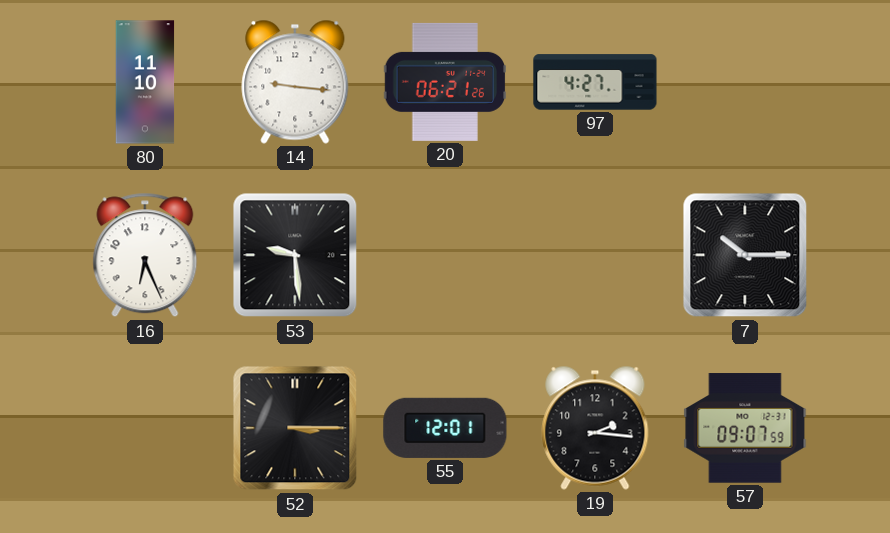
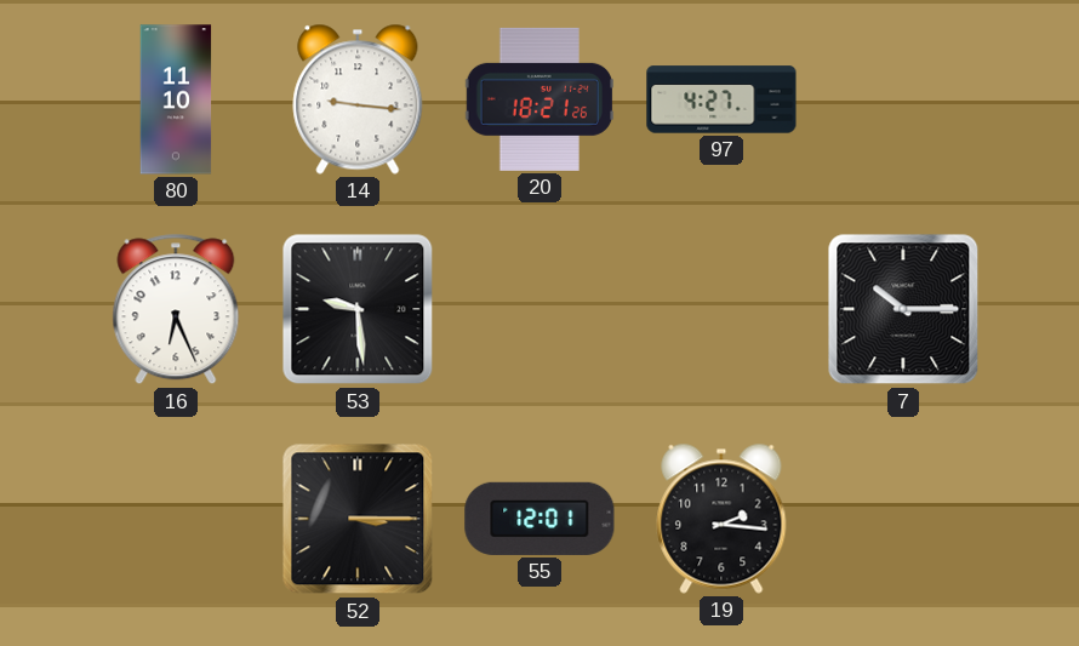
20: 06:21 -> 18:21
57: 09:07 -> none
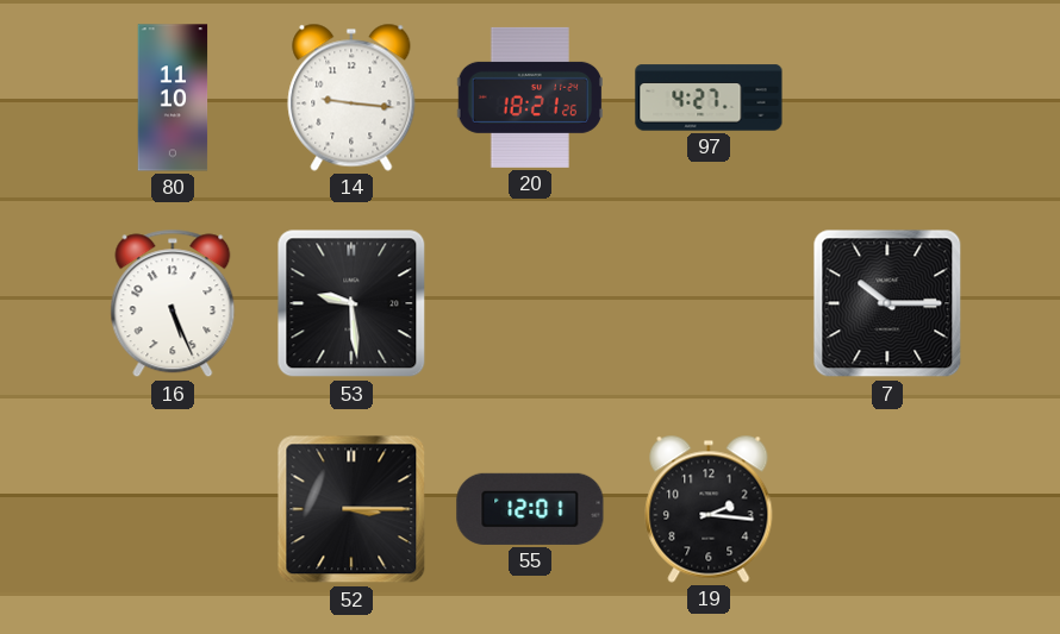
16: 6:26 -> 5:26
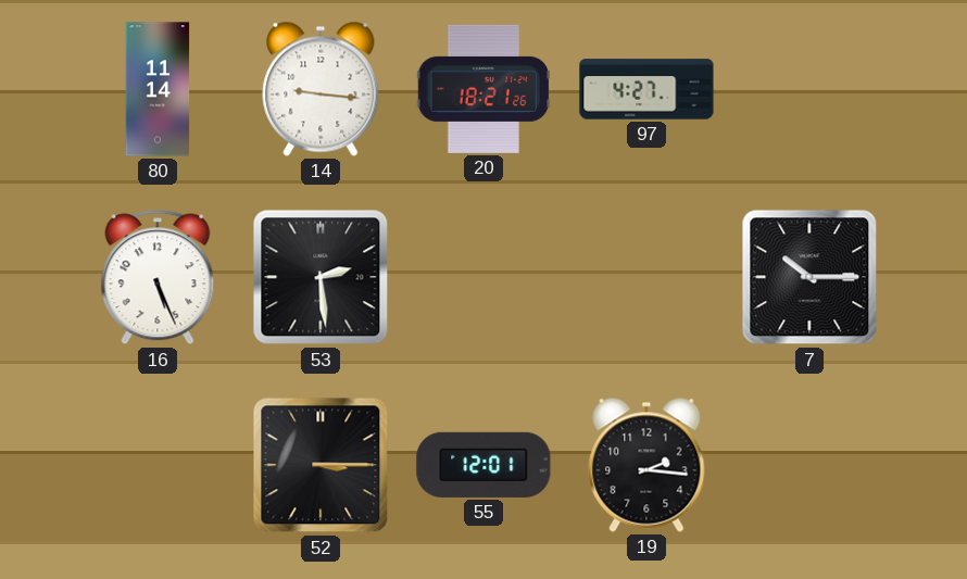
80: 11:10 -> 11:14
53: 9:29 -> 2:29
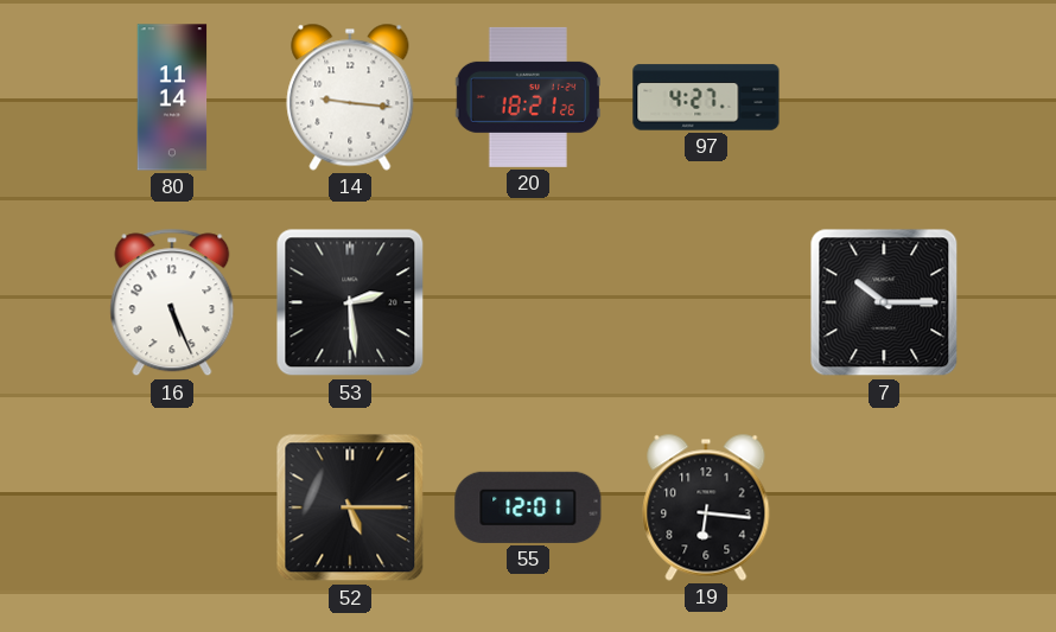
52: 3:15 -> 5:15
19: 2:16 -> 6:16
